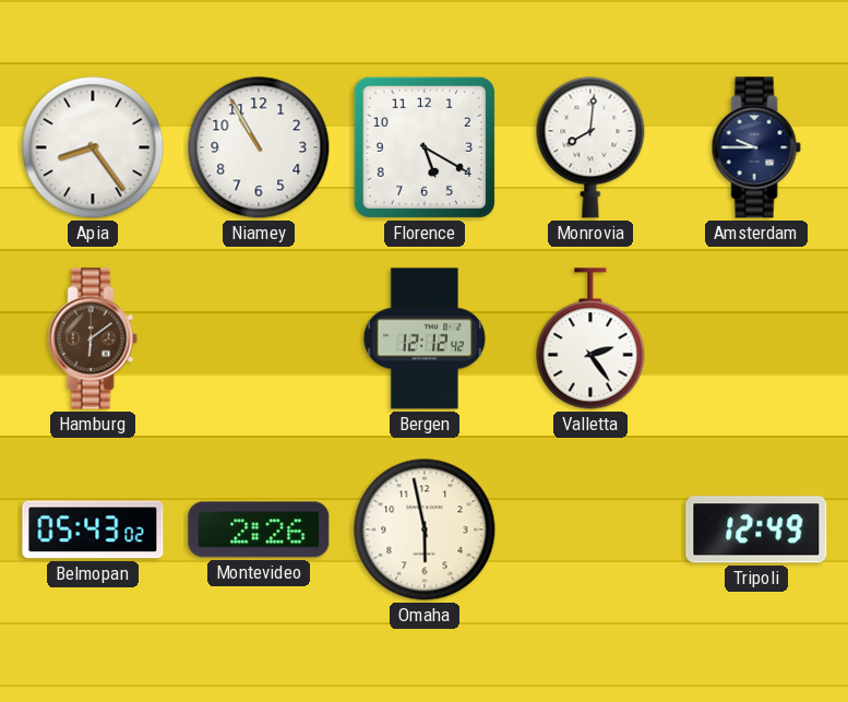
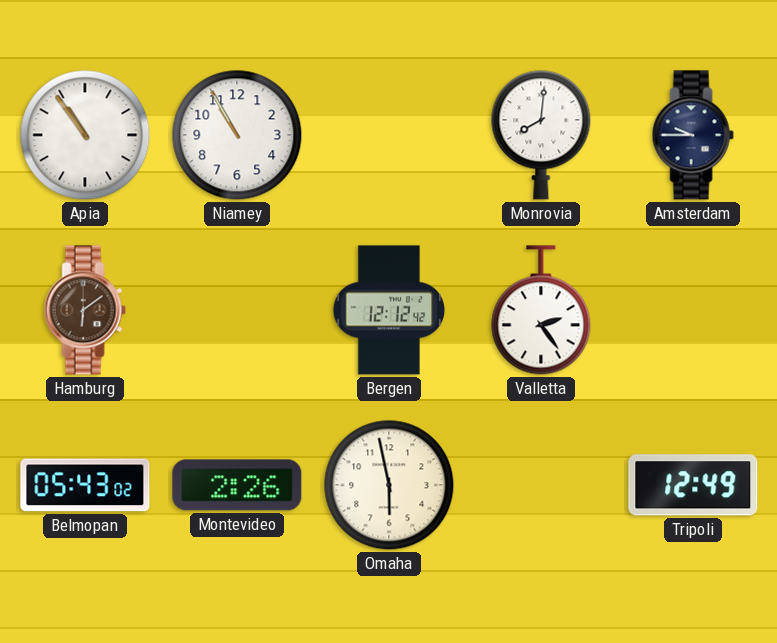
Apia: 8:24 -> 10:54
Florence: 5:20 -> none
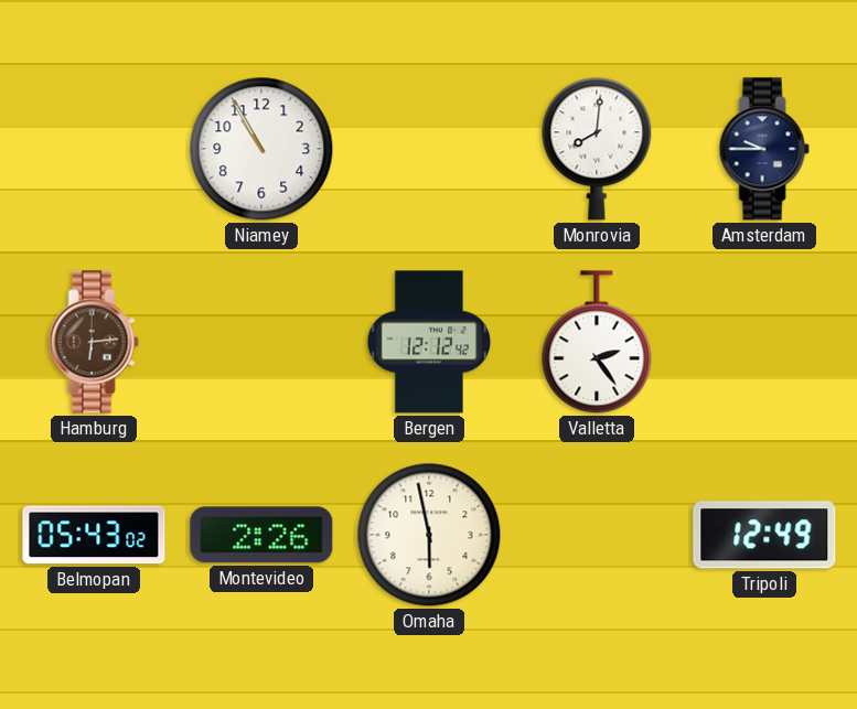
Apia: 10:54 -> none
Hamburg: 6:09 -> 6:14
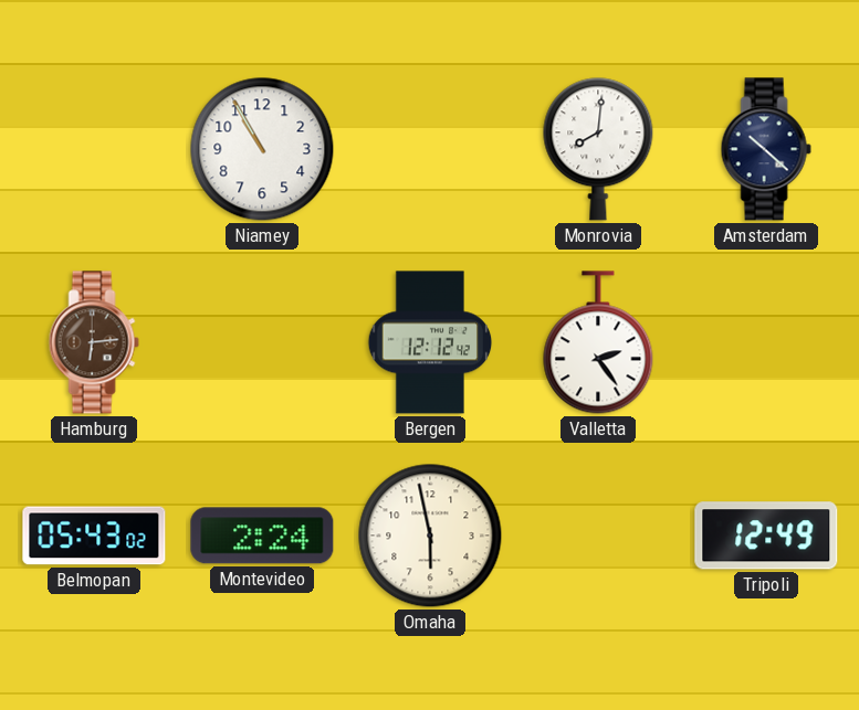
Amsterdam: 9:45 -> 10:22
Montevideo: 2:26 -> 2:24
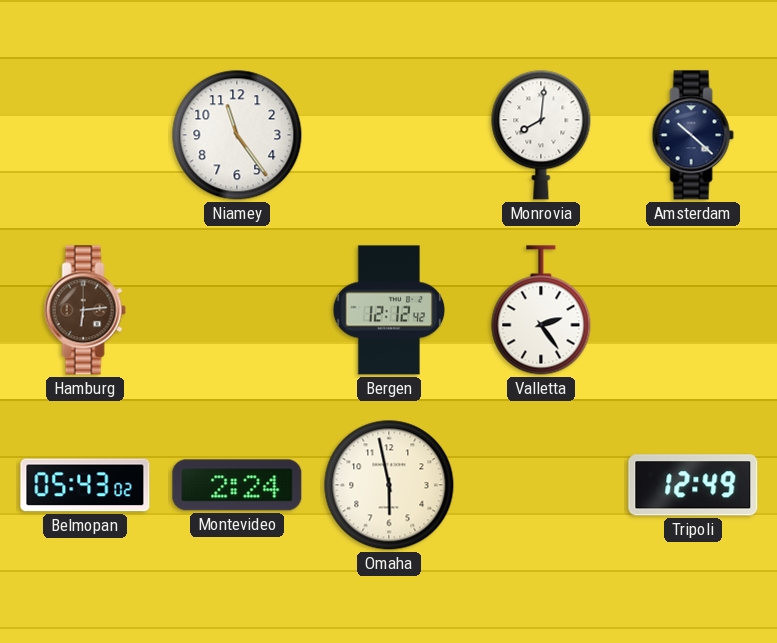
Niamey: 10:55 -> 11:24
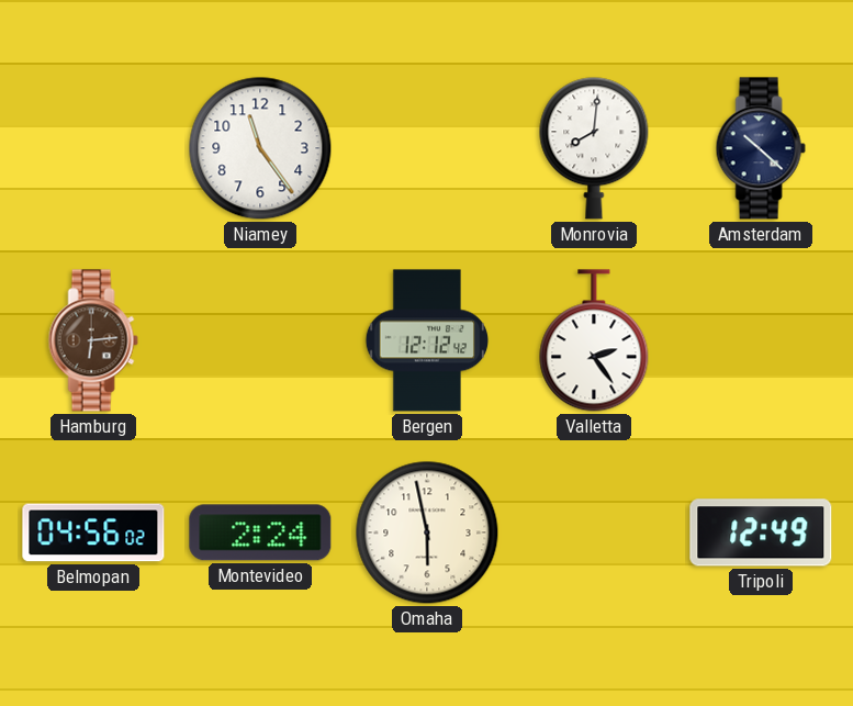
Belmopan: 05:43 -> 04:56
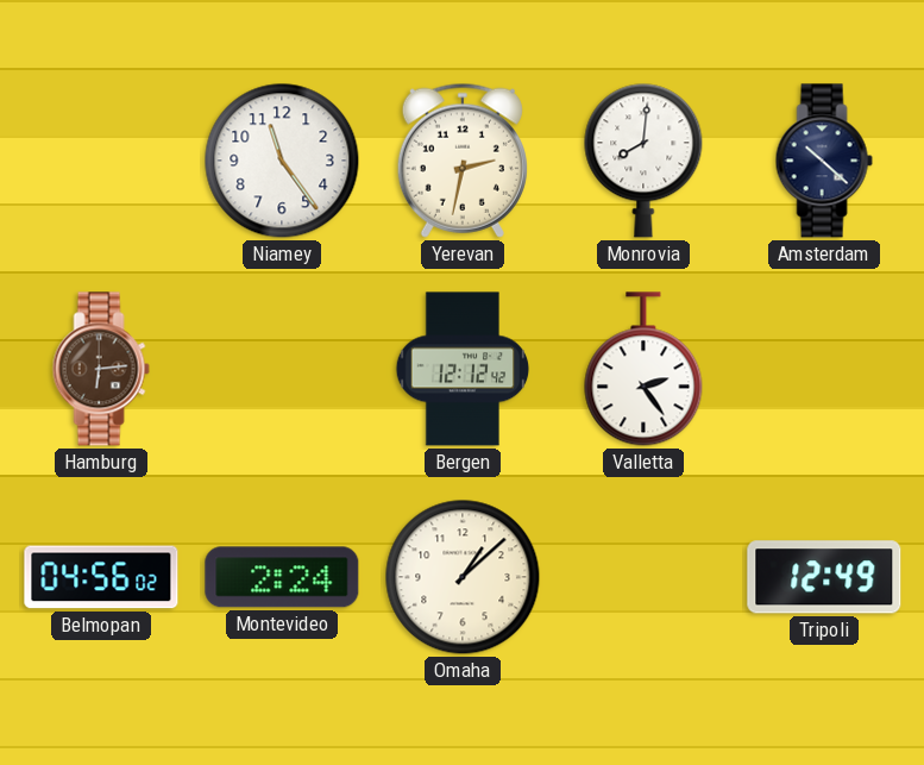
Yerevan: none -> 2:32
Omaha: 5:58 -> 1:08
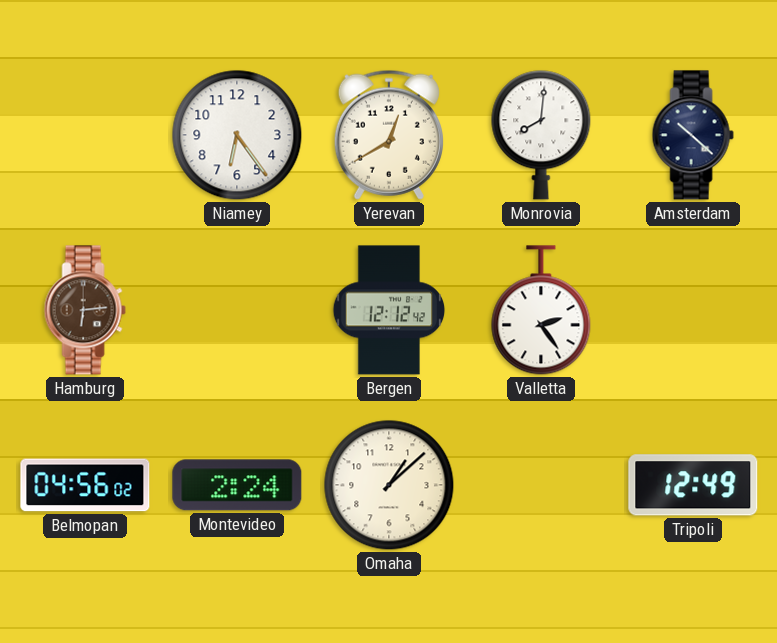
Niamey: 11:24 -> 6:24
Yerevan: 2:32 -> 12:40
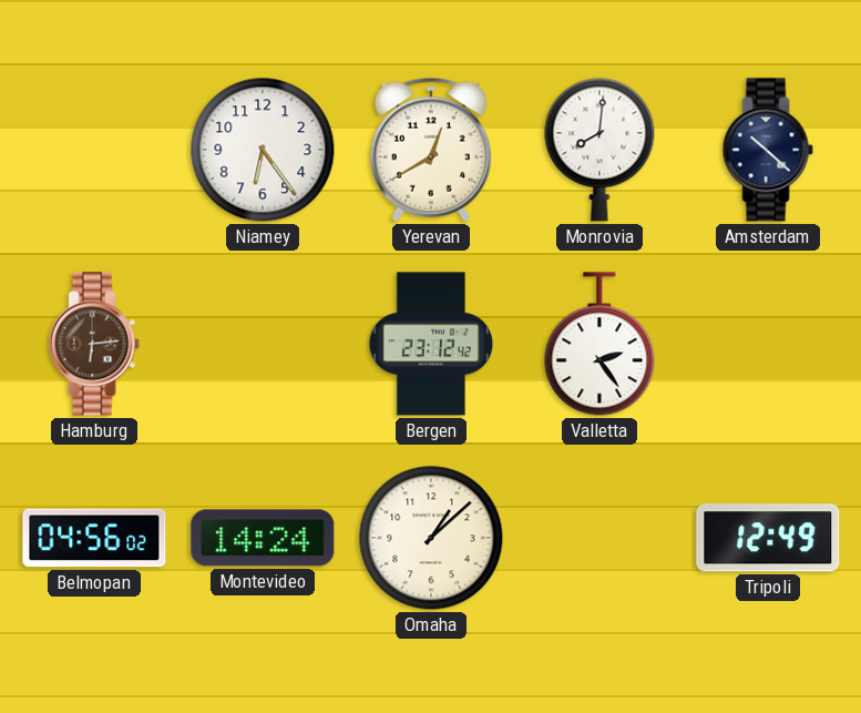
Bergen: 12:12 -> 23:12
Montevideo: 2:24 -> 14:24
